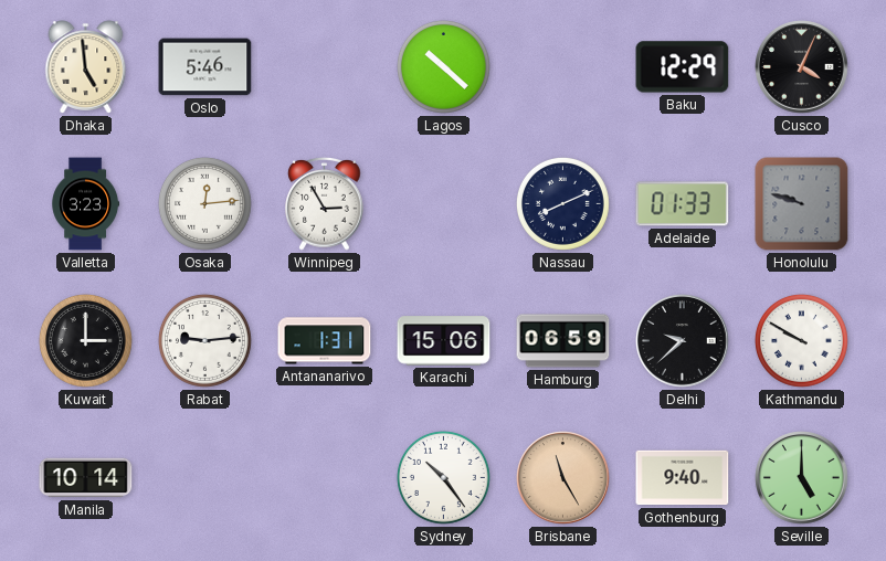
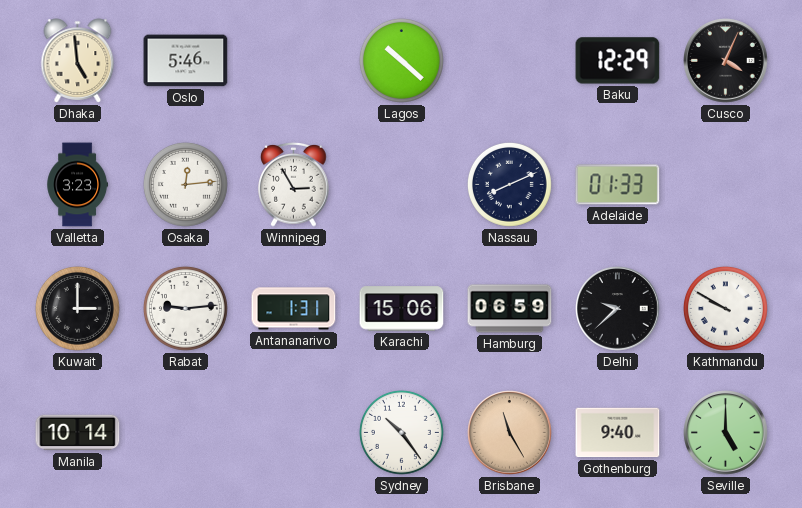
Honolulu: 9:48 -> none
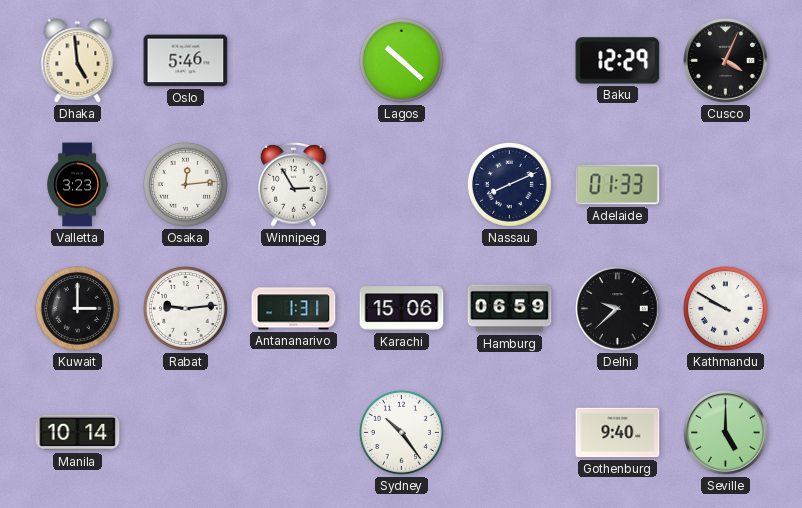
Brisbane: 11:25 -> none
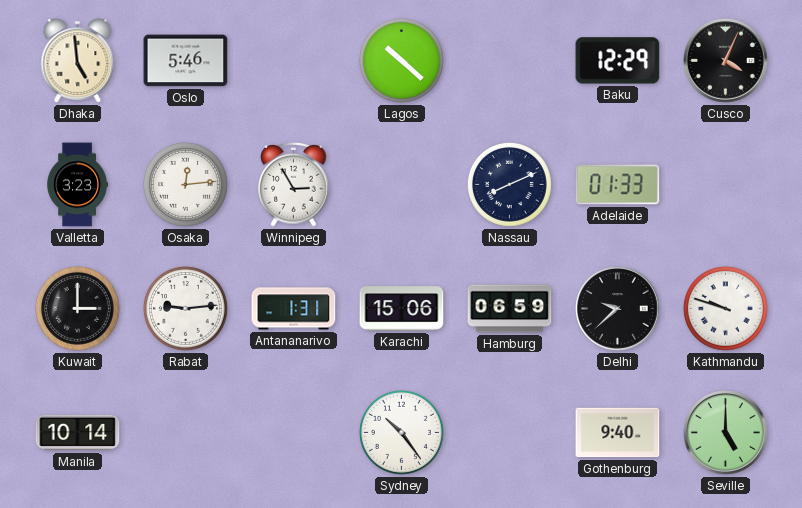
Kathmandu: 9:50 -> 9:48
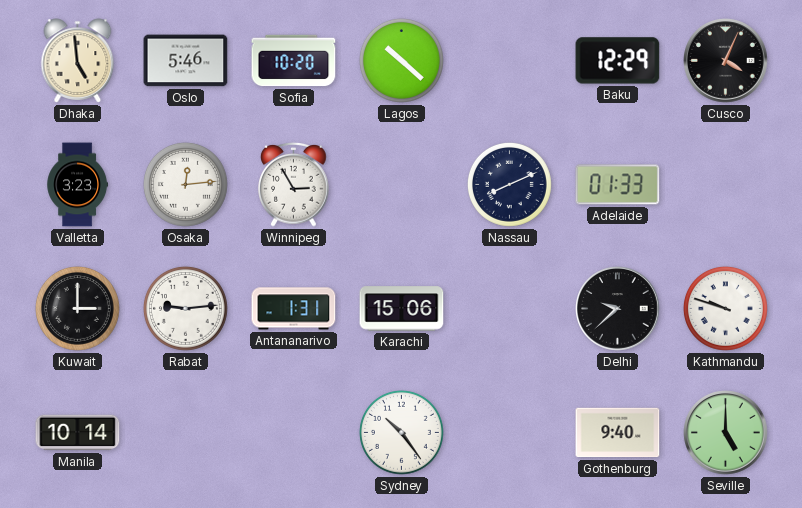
Sofia: none -> 10:20
Hamburg: 06:59 -> none
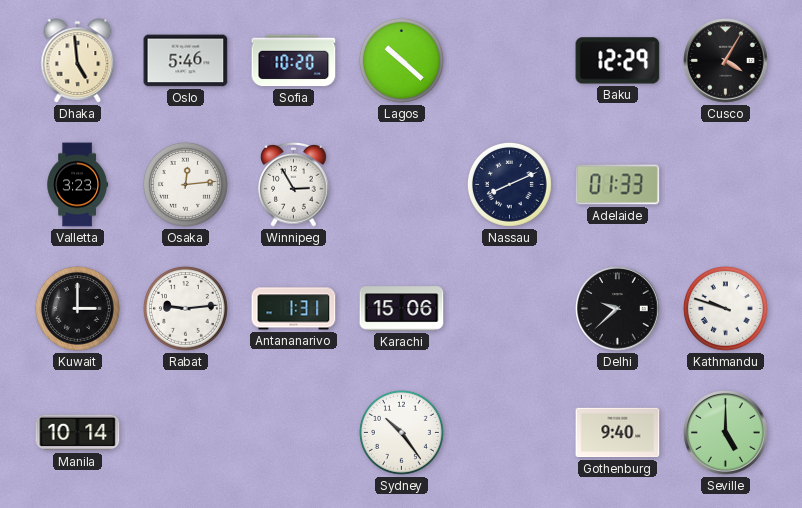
Cusco: 4:04 -> 4:05
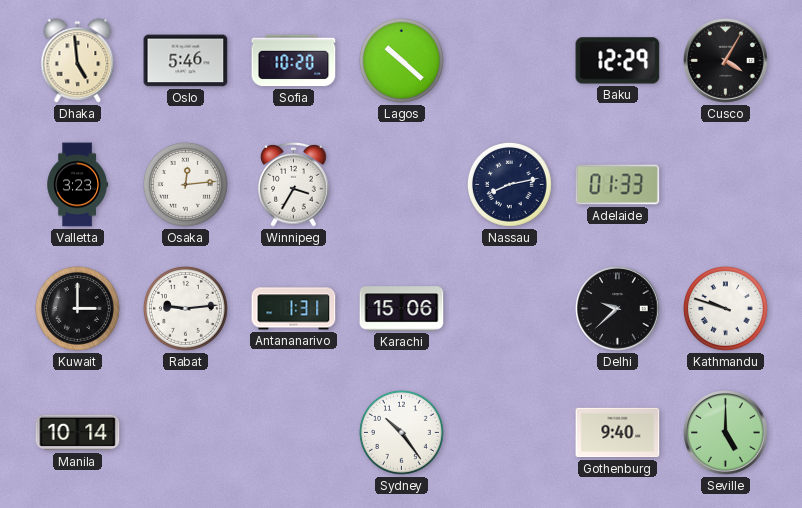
Winnipeg: 2:55 -> 3:35
Nassau: 8:11 -> 8:13
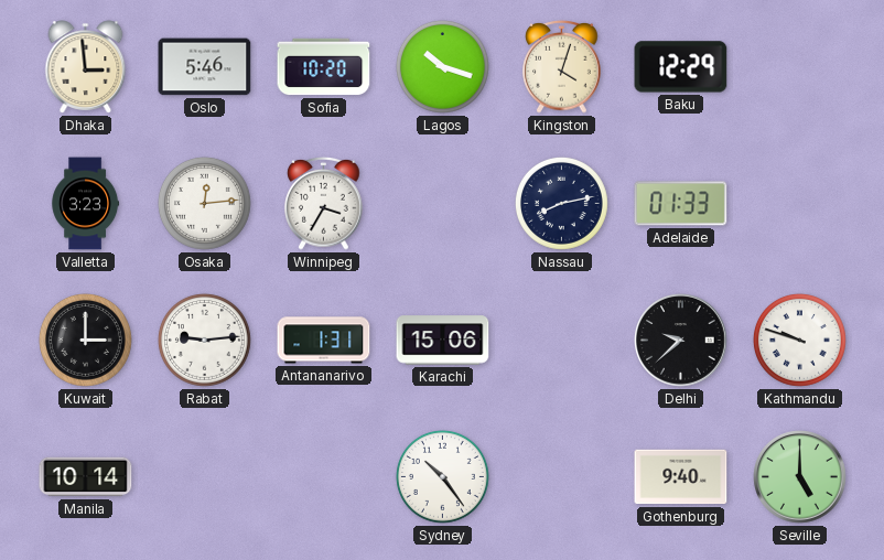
Dhaka: 4:59 -> 2:59
Lagos: 10:22 -> 10:18
Kingston: none -> 4:03
Cusco: 4:05 -> none
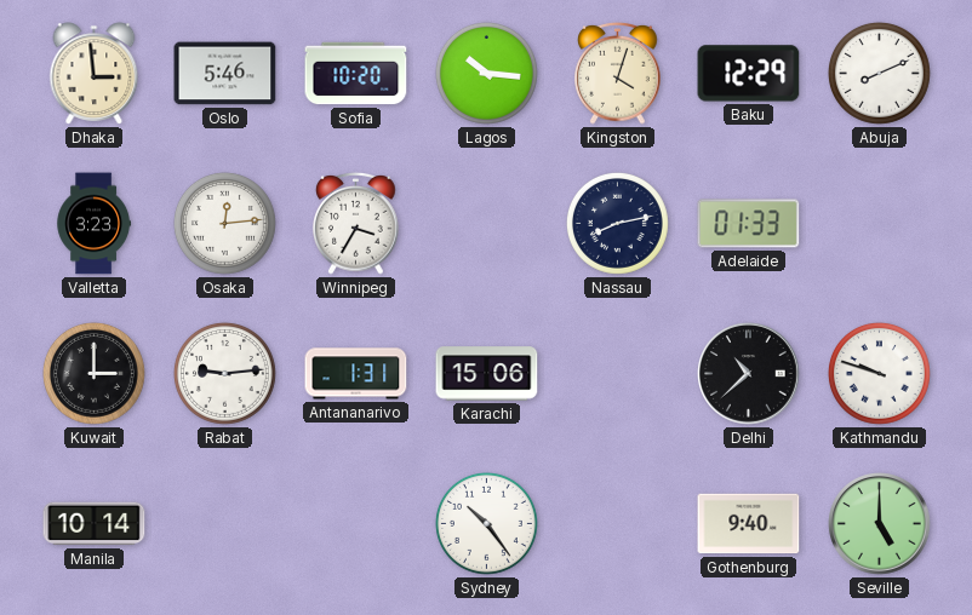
Lagos: 10:18 -> 10:16
Abuja: none -> 8:11
Delhi: 9:38 -> 10:38
